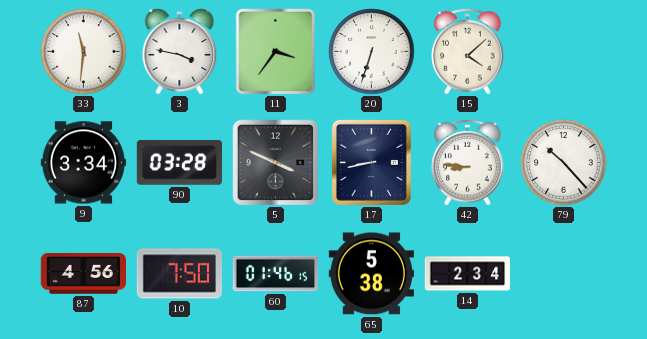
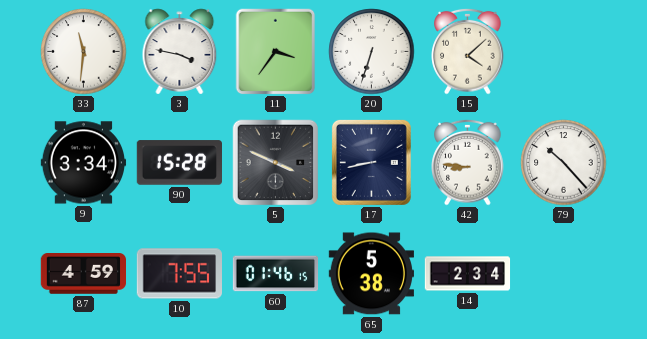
90: 03:28 -> 15:28
87: 4:56 -> 4:59
10: 7:50 -> 7:55
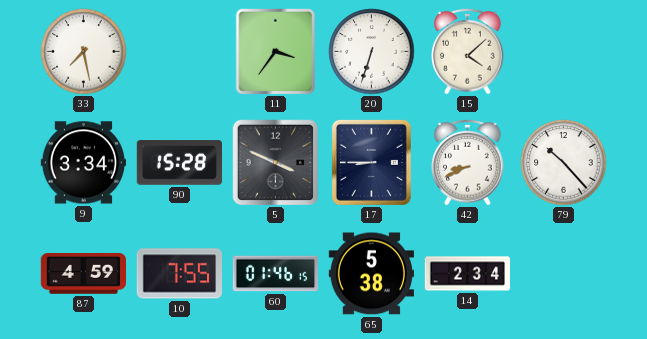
33: 11:31 -> 7:28
3: 3:47 -> none
17: 8:43 -> 8:45
42: 8:46 -> 8:41
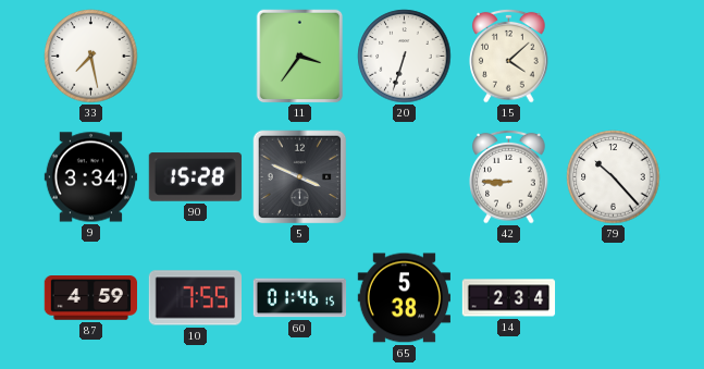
17: 8:45 -> none
42: 8:41 -> 8:45
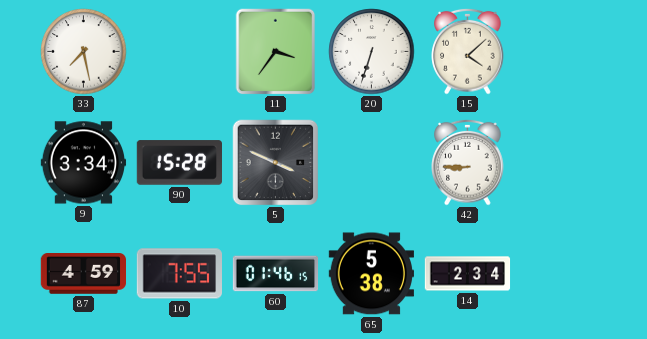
79: 10:23 -> none
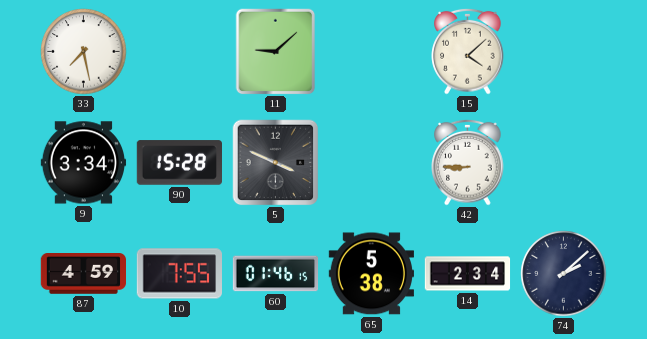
11: 3:36 -> 9:08
20: 6:33 -> none
74: none -> 2:08
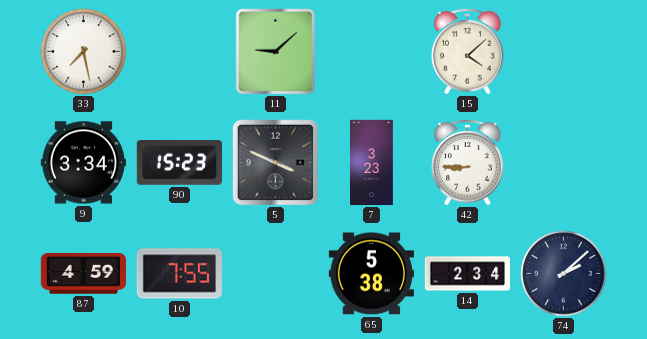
90: 15:28 -> 15:23
7: none -> 3:23
60: 01:46 -> none
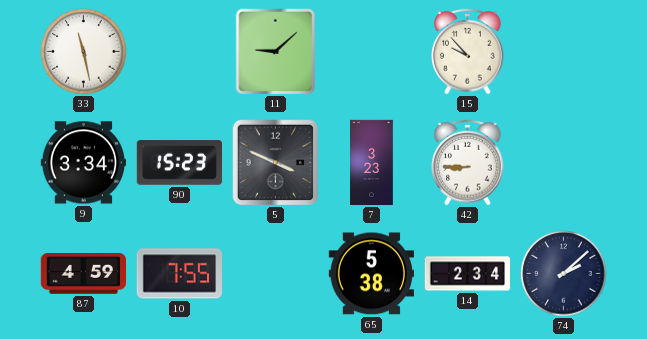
33: 7:28 -> 11:28
15: 4:08 -> 9:53
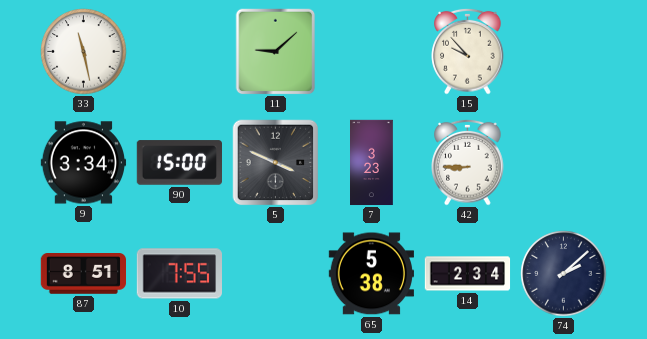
90: 15:23 -> 15:00
87: 4:59 -> 8:51
